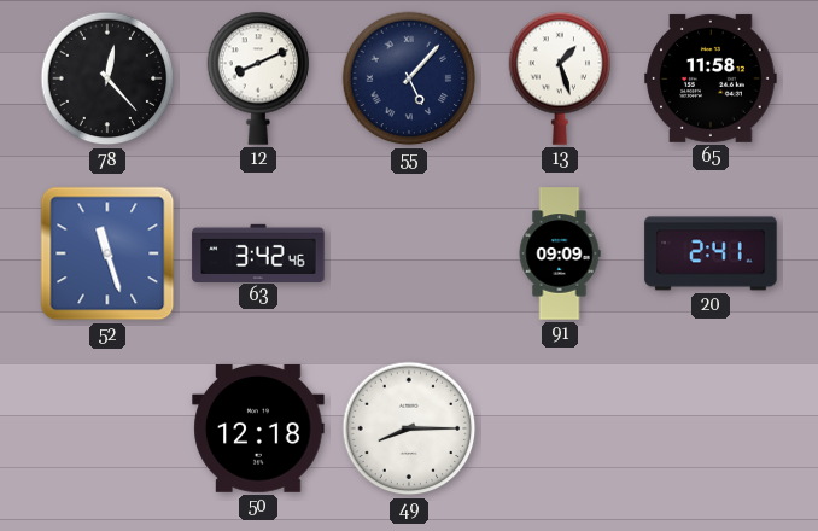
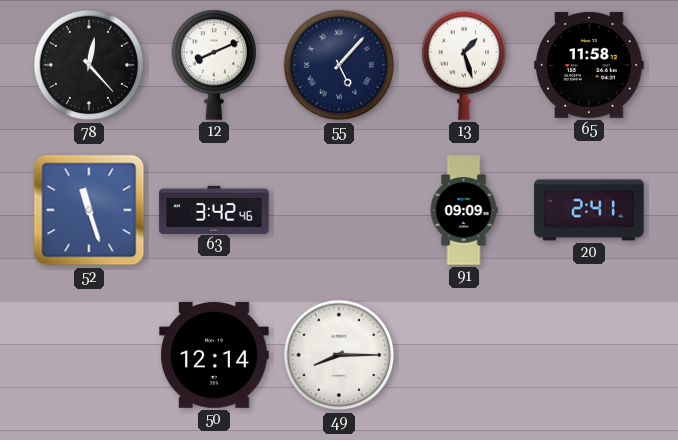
50: 12:18 -> 12:14
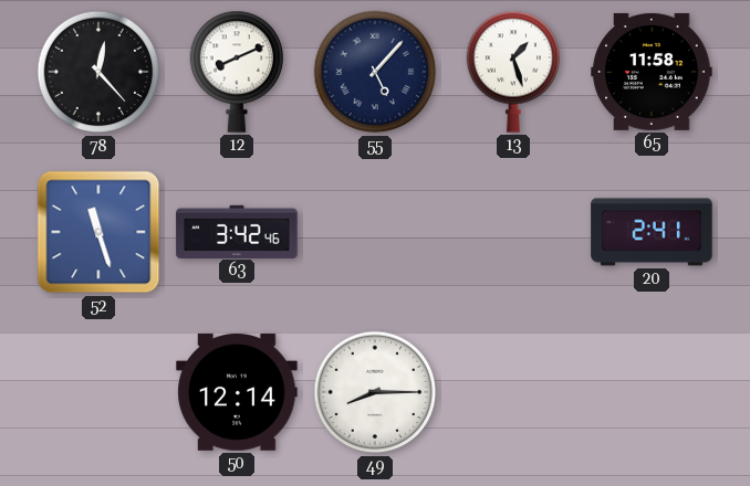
91: 09:09 -> none
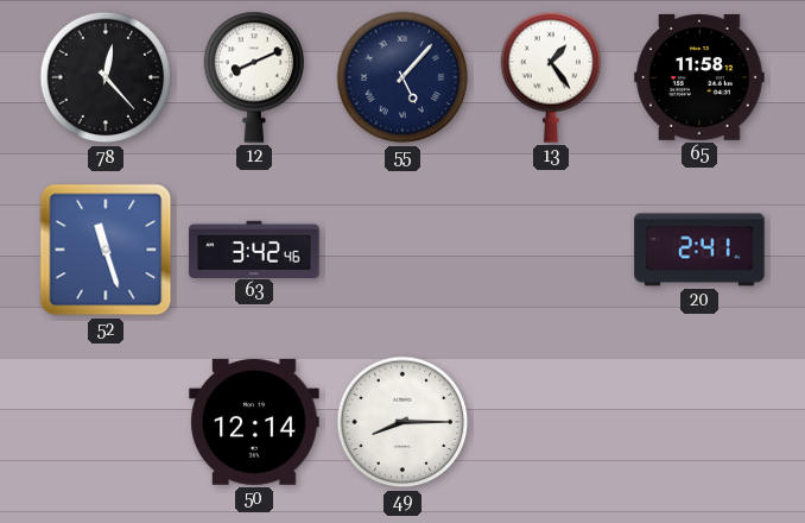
13: 1:27 -> 1:24
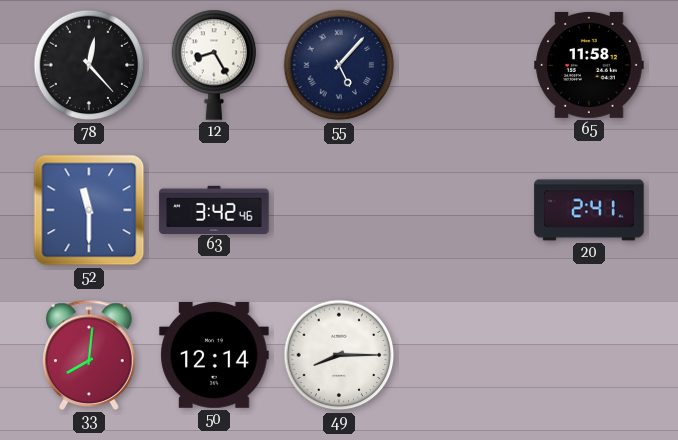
12: 8:11 -> 8:25
13: 1:24 -> none
52: 11:27 -> 11:30
33: none -> 8:01
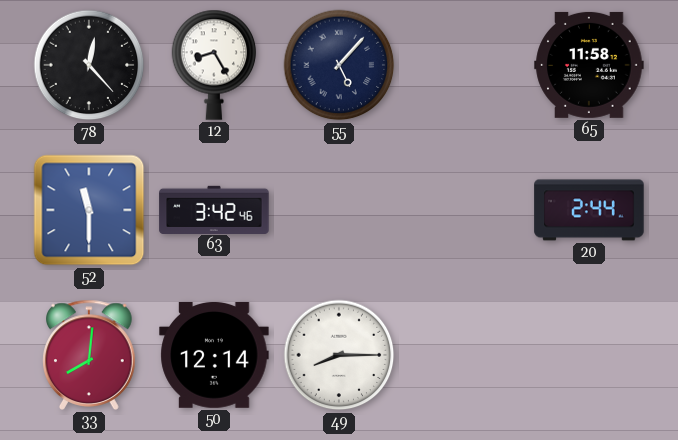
20: 2:41 -> 2:44
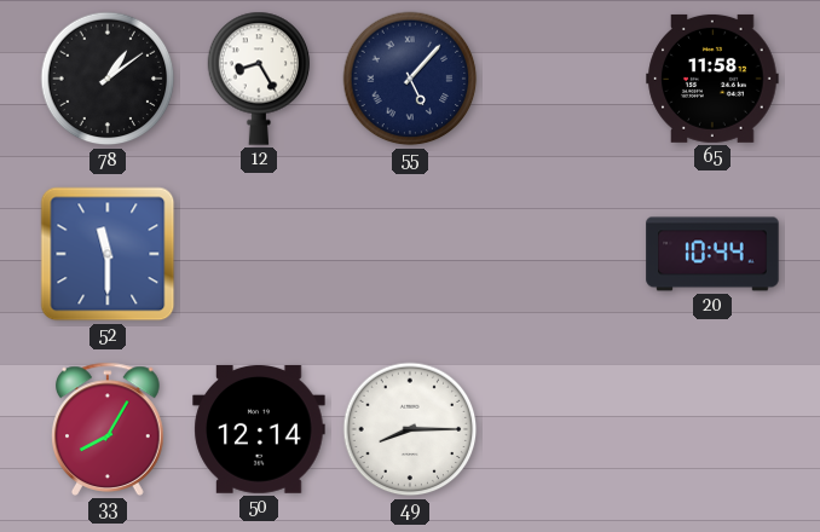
78: 12:23 -> 1:09
63: 3:42 -> none
20: 2:44 -> 10:44
33: 8:01 -> 8:05
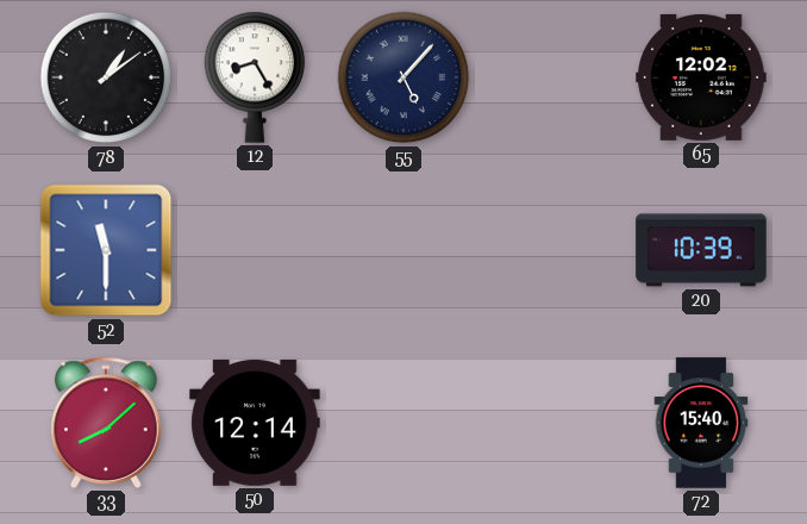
65: 11:58 -> 12:02
20: 10:44 -> 10:39
33: 8:05 -> 8:08
49: 8:15 -> none
72: none -> 15:40
